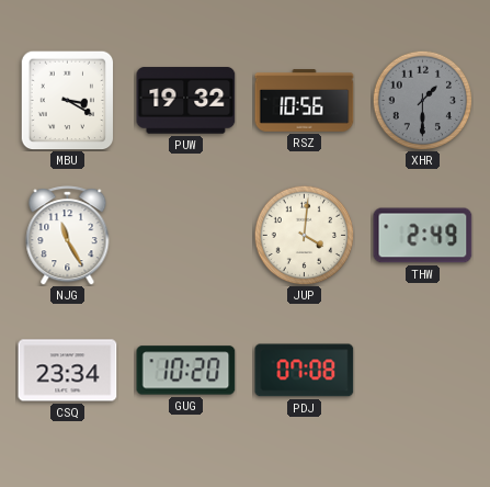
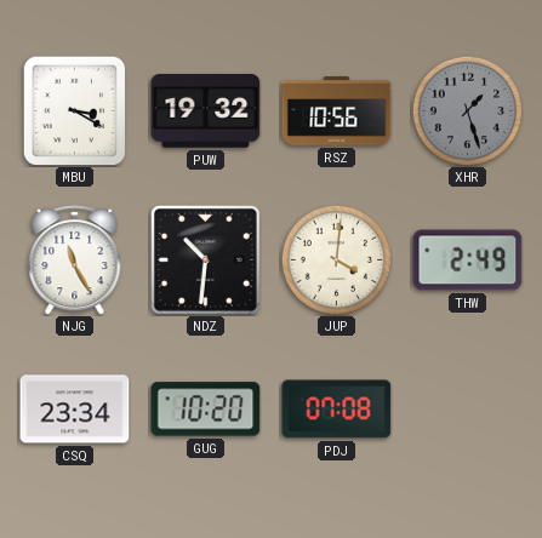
XHR: 1:30 -> 1:27
NDZ: none -> 10:31
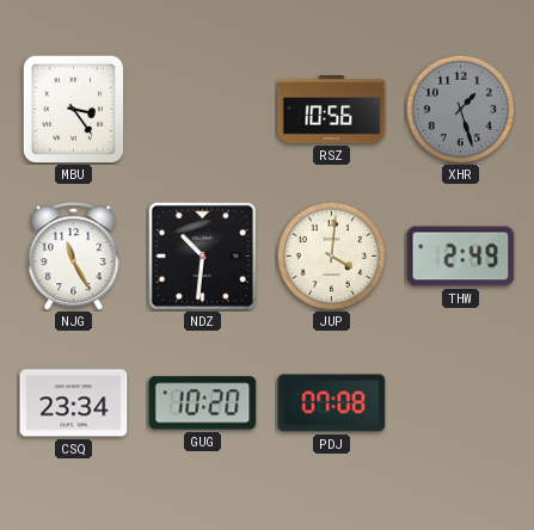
MBU: 3:20 -> 3:24
PUW: 19:32 -> none
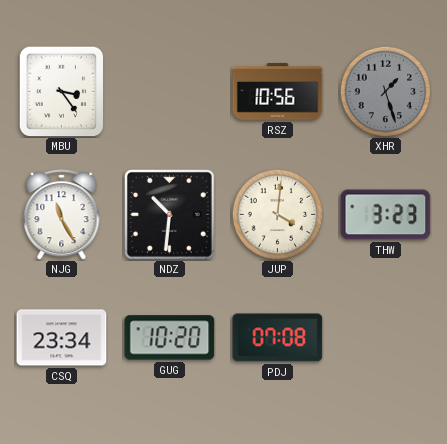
THW: 2:49 -> 3:23
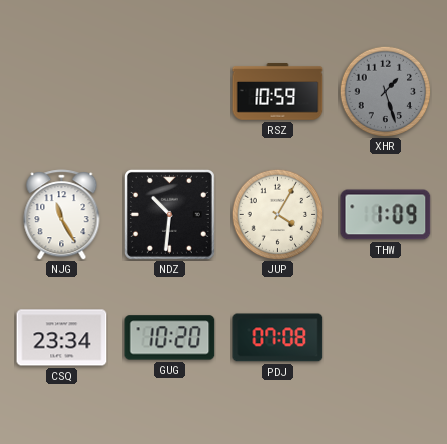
MBU: 3:24 -> none
RSZ: 10:56 -> 10:59
JUP: 4:01 -> 4:05
THW: 3:23 -> 1:09
